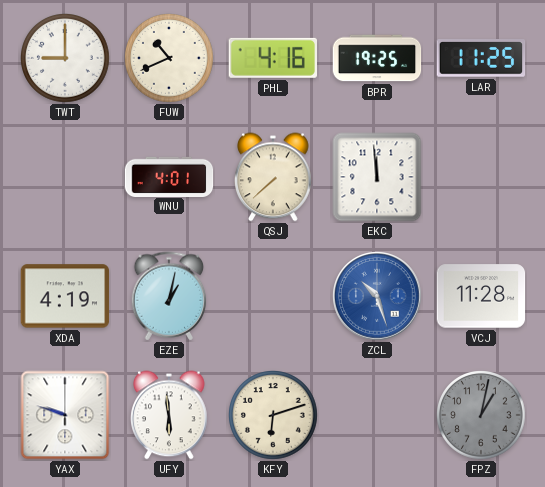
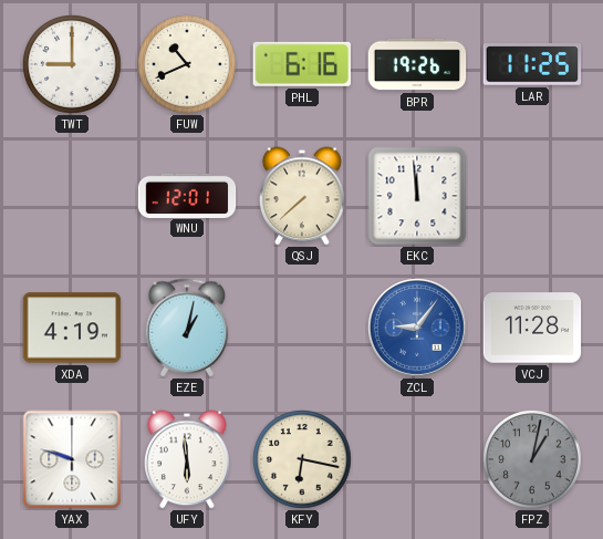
PHL: 4:16 -> 6:16
BPR: 19:25 -> 19:26
WNU: 4:01 -> 12:01
ZCL: 10:27 -> 9:06
KFY: 6:12 -> 6:17
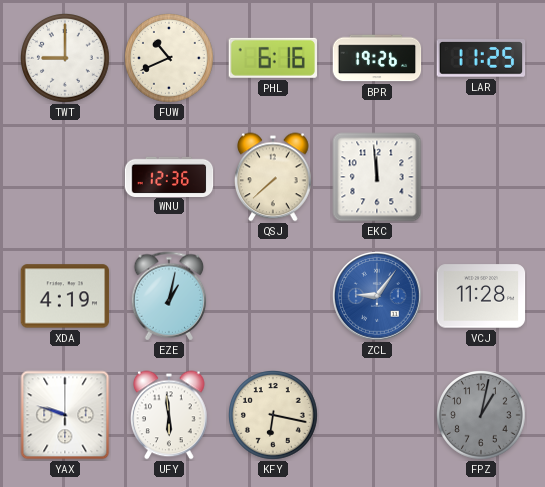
WNU: 12:01 -> 12:36
